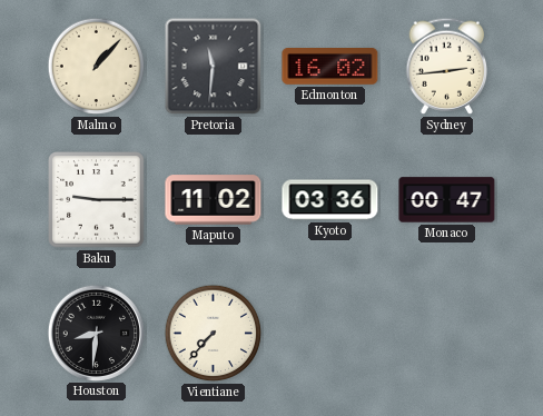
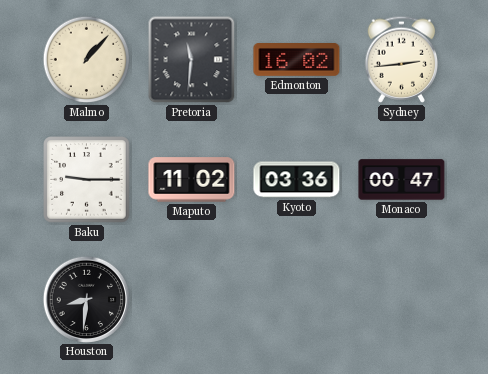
Vientiane: 7:37 -> none
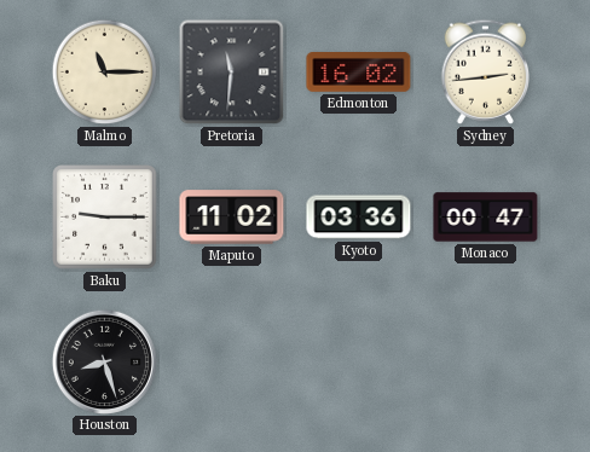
Malmo: 1:07 -> 11:15
Houston: 8:31 -> 8:27
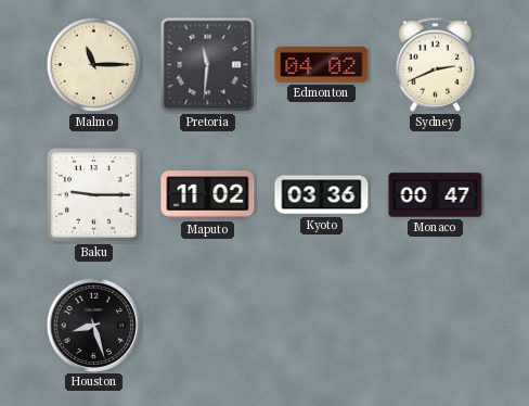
Edmonton: 16:02 -> 04:02
Sydney: 2:44 -> 2:41
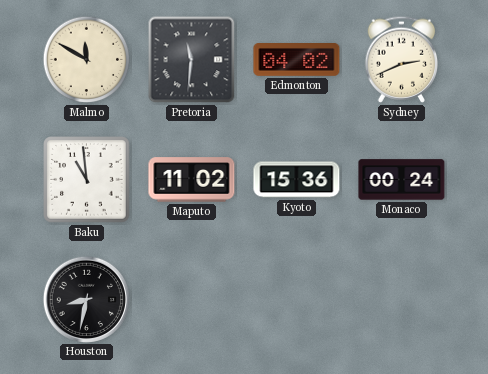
Malmo: 11:15 -> 11:50
Baku: 9:15 -> 10:59
Kyoto: 03:36 -> 15:36
Monaco: 00:47 -> 00:24
Houston: 8:27 -> 8:32
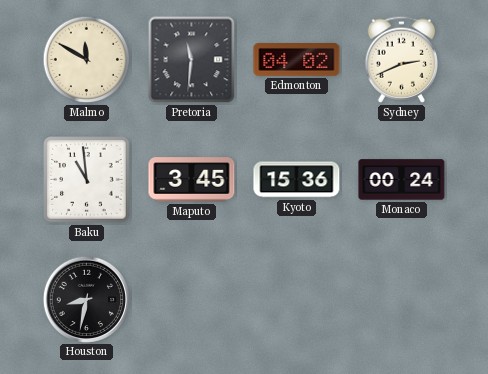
Maputo: 11:02 -> 3:45
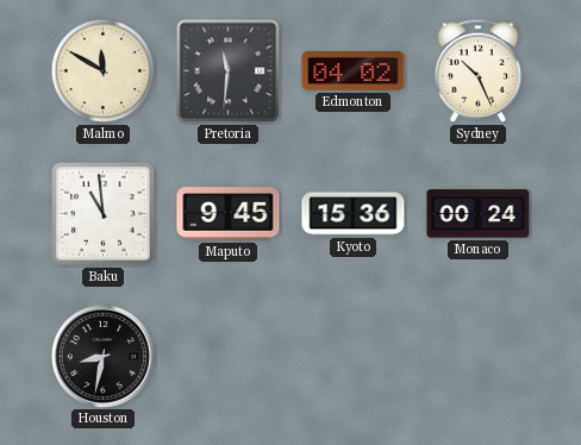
Sydney: 2:41 -> 10:26
Maputo: 3:45 -> 9:45
